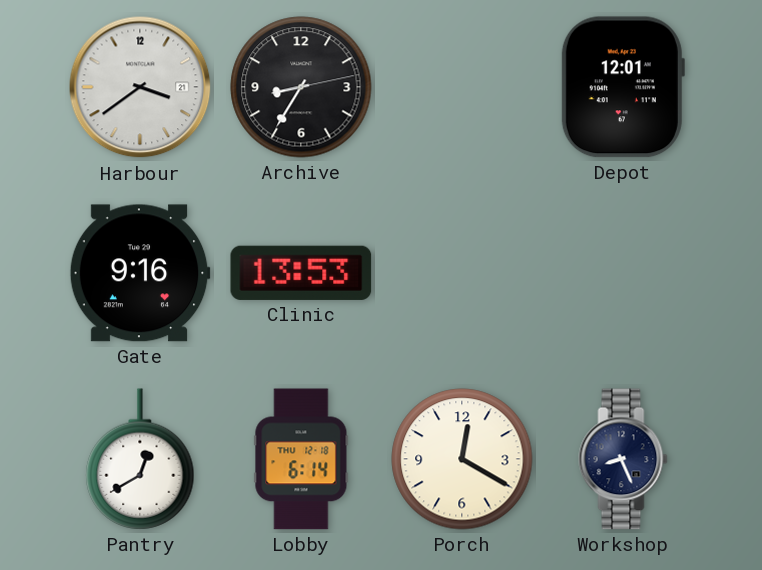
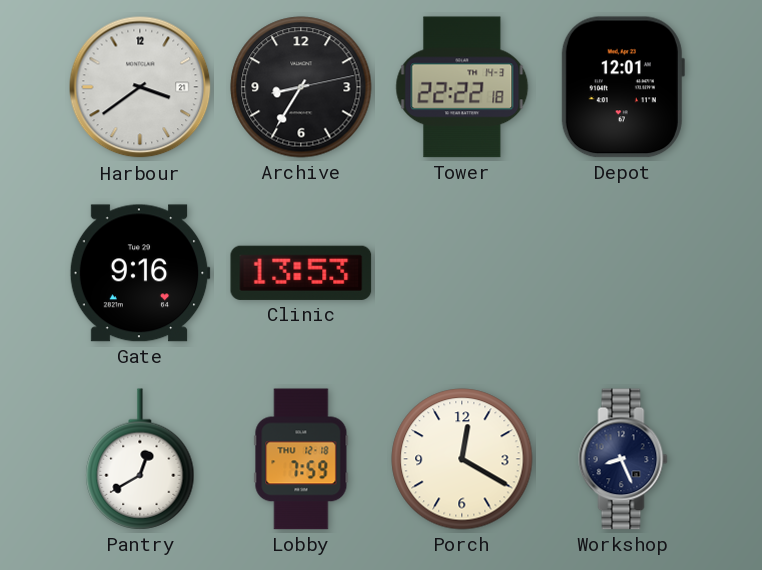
Tower: none -> 22:22
Lobby: 6:14 -> 7:59
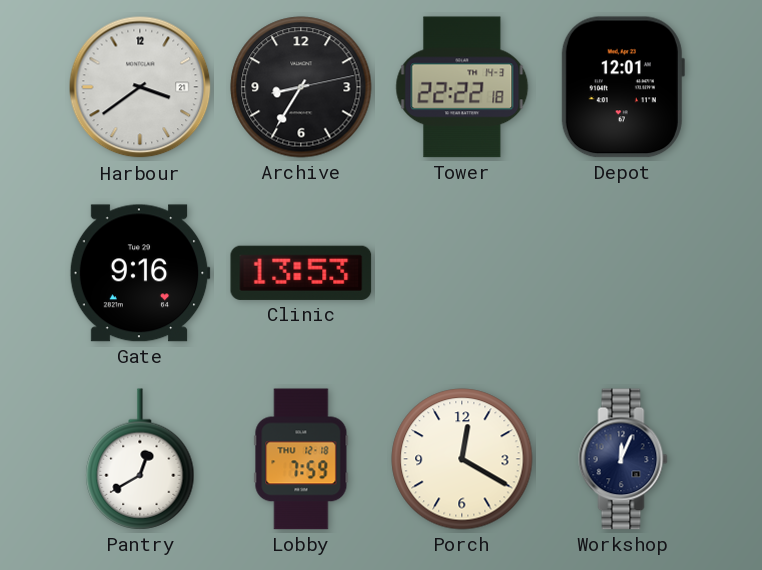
Workshop: 8:26 -> 12:04
